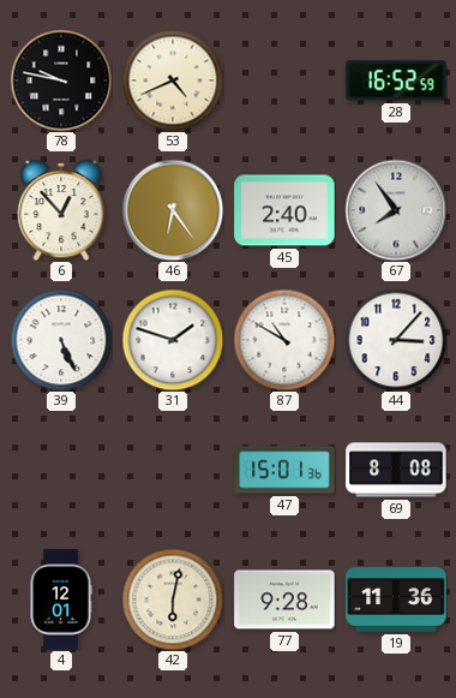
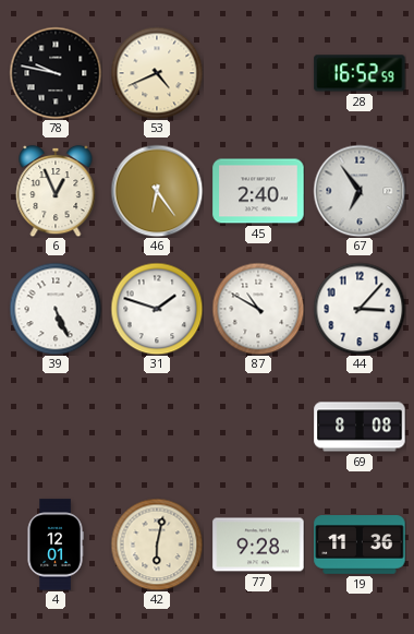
6: 12:53 -> 12:56
67: 7:54 -> 6:54
47: 15:01 -> none
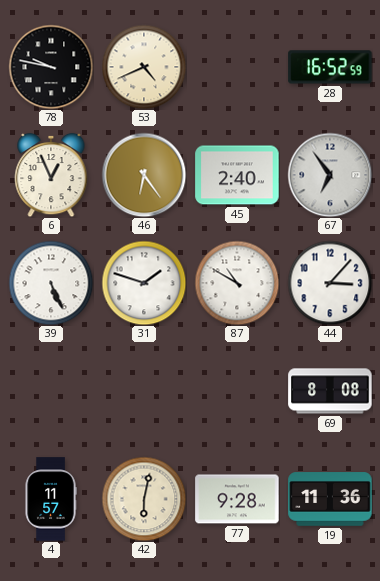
4: 12:01 -> 11:57
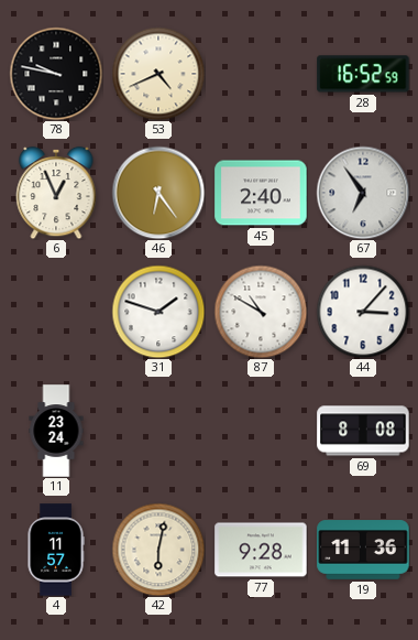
39: 5:26 -> none
11: none -> 23:24
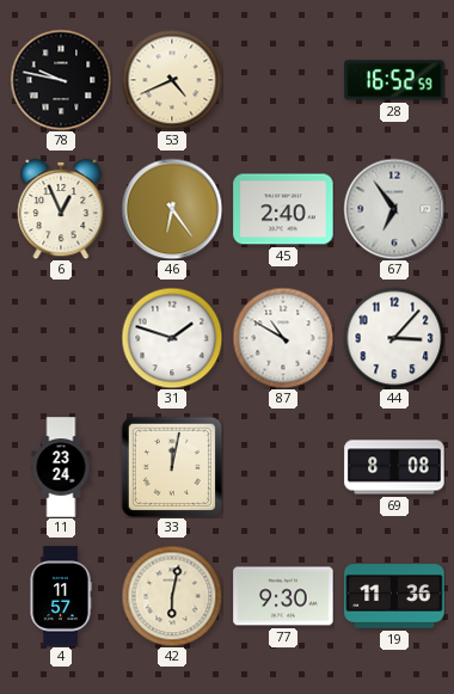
33: none -> 12:02
77: 9:28 -> 9:30
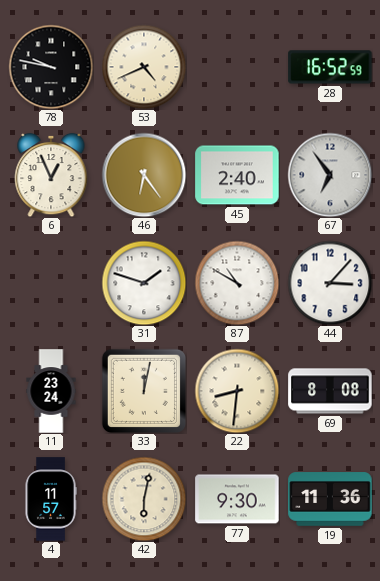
22: none -> 8:31
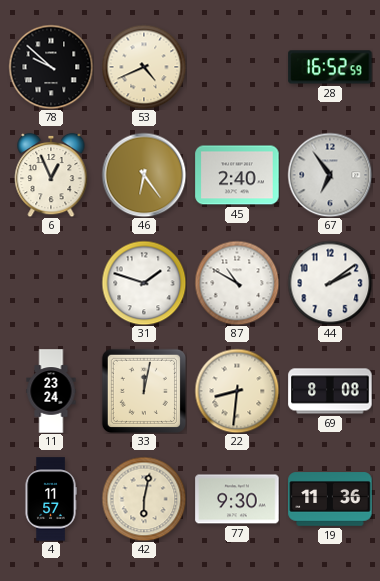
78: 9:47 -> 9:52
44: 3:07 -> 2:09
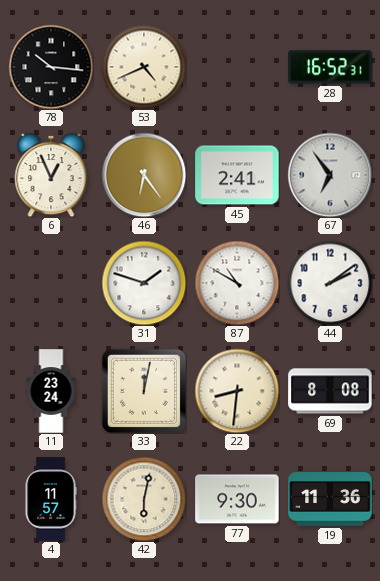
78: 9:52 -> 10:16
28: 16:52:59 -> 16:52:31
45: 2:40 -> 2:41
